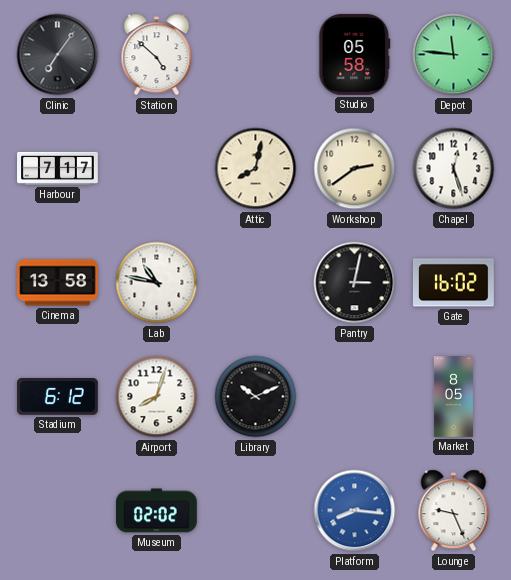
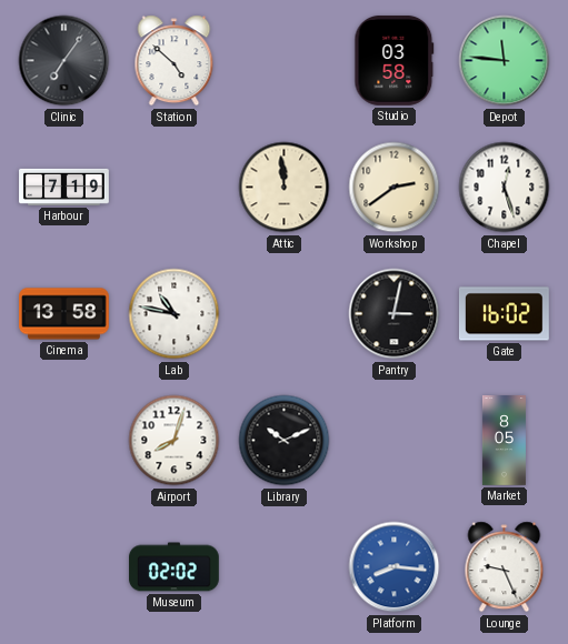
Studio: 05:58 -> 03:58
Harbour: 7:17 -> 7:19
Attic: 8:02 -> 11:59
Stadium: 6:12 -> none
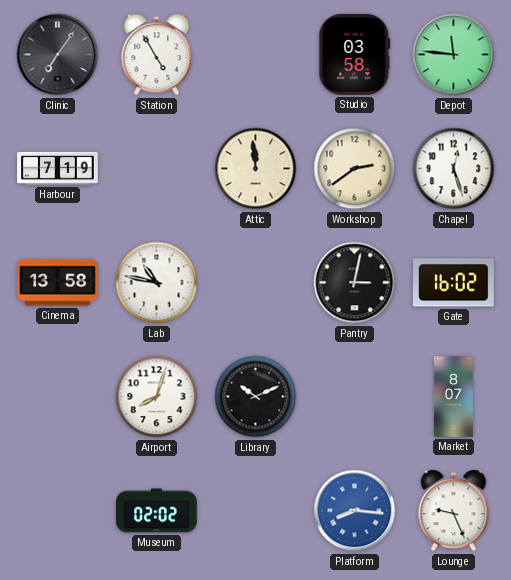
Station: 4:52 -> 4:55
Market: 8:05 -> 8:07
